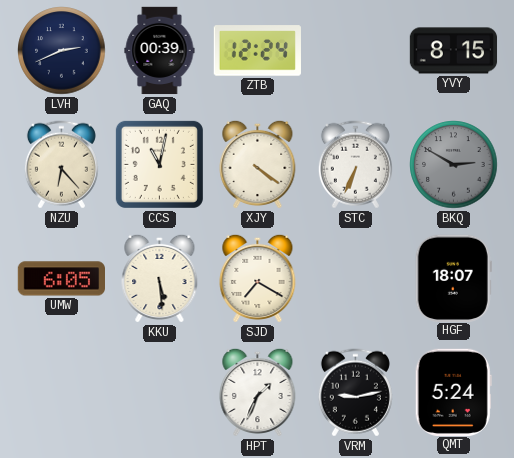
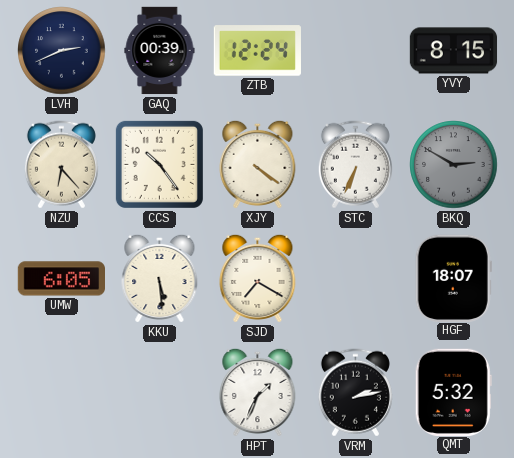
CCS: 11:02 -> 10:24
VRM: 9:13 -> 2:13
QMT: 5:24 -> 5:32
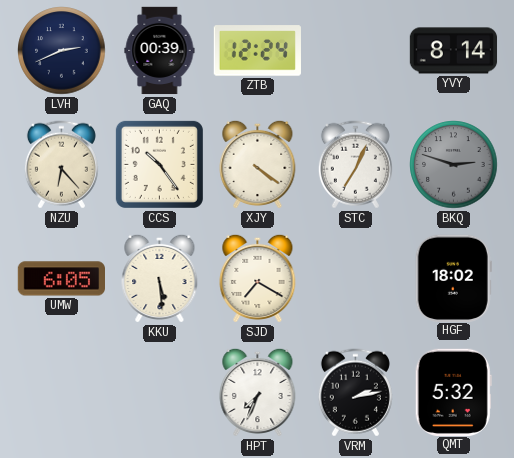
YVY: 8:15 -> 8:14
STC: 6:34 -> 7:04
BKQ: 2:50 -> 2:48
HGF: 18:07 -> 18:02
HPT: 1:34 -> 7:34
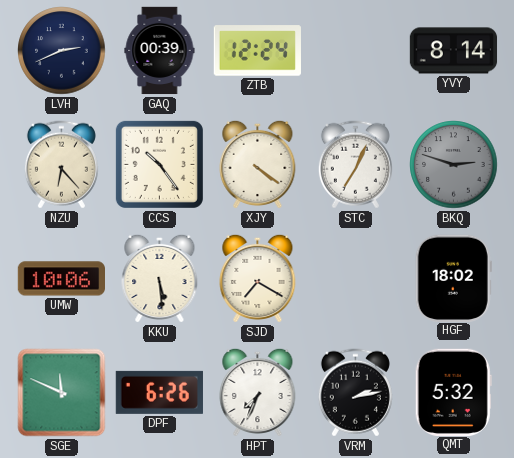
UMW: 6:05 -> 10:06
SGE: none -> 11:49
DPF: none -> 6:26
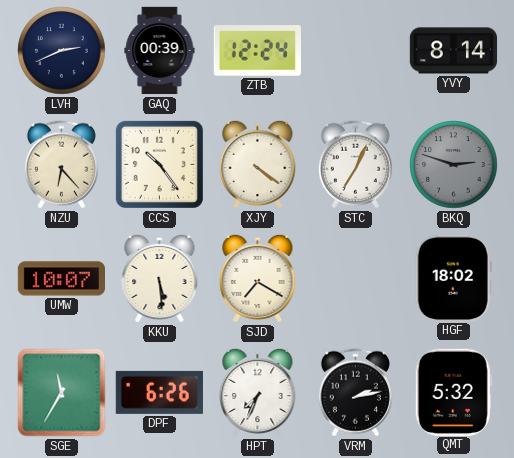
UMW: 10:06 -> 10:07
SGE: 11:49 -> 11:35
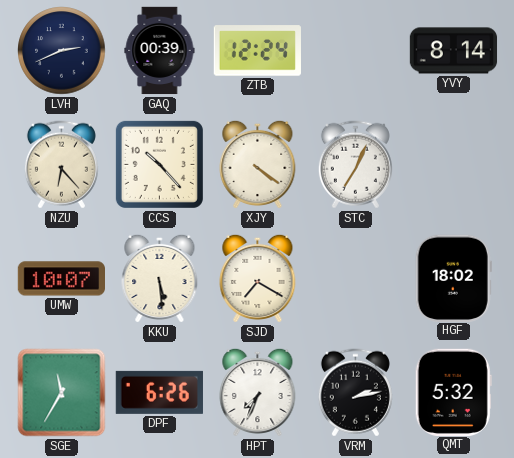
CCS: 10:24 -> 10:23
BKQ: 2:48 -> none
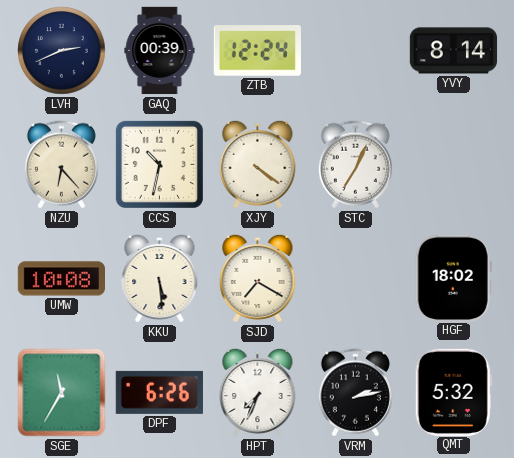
CCS: 10:23 -> 10:32
UMW: 10:07 -> 10:08
